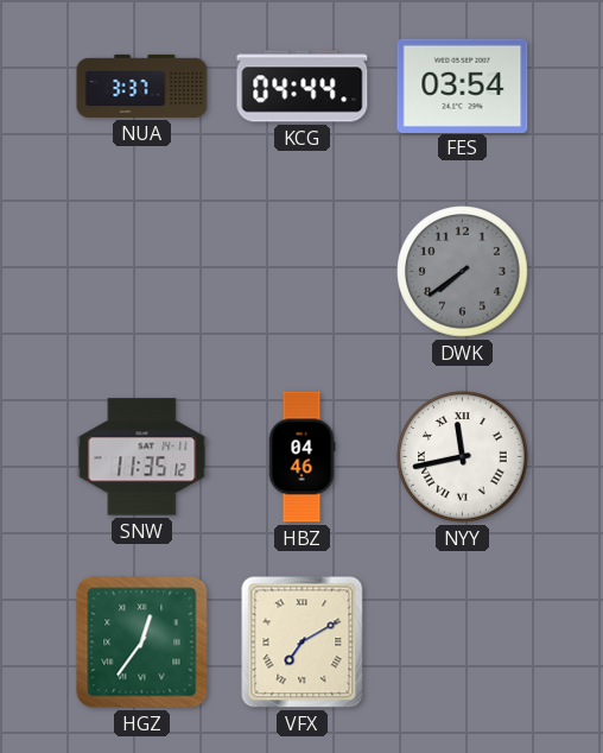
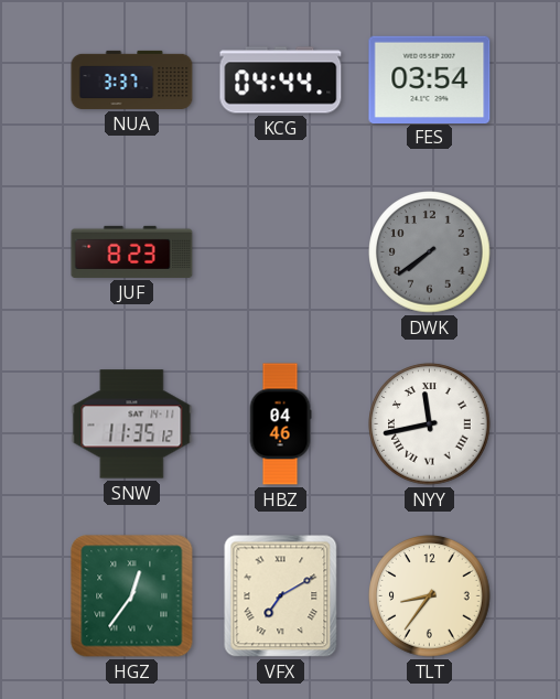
JUF: none -> 8:23
TLT: none -> 8:36
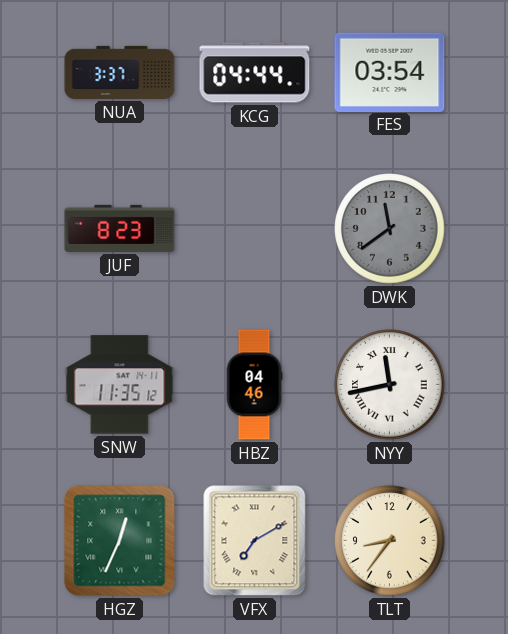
DWK: 7:39 -> 11:39
HGZ: 12:36 -> 12:34
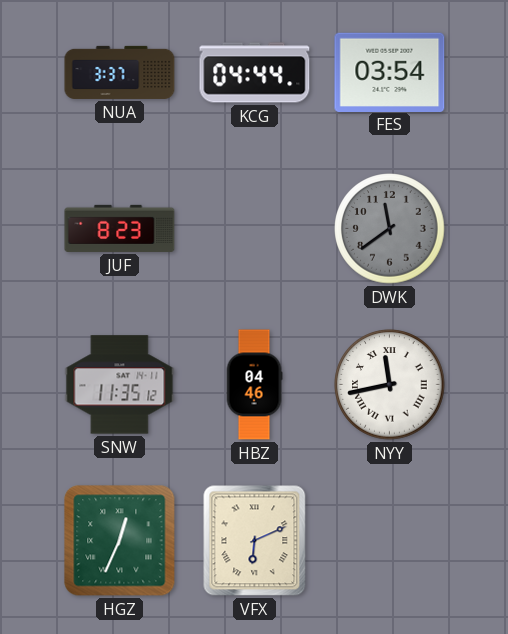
VFX: 7:10 -> 6:11
TLT: 8:36 -> none
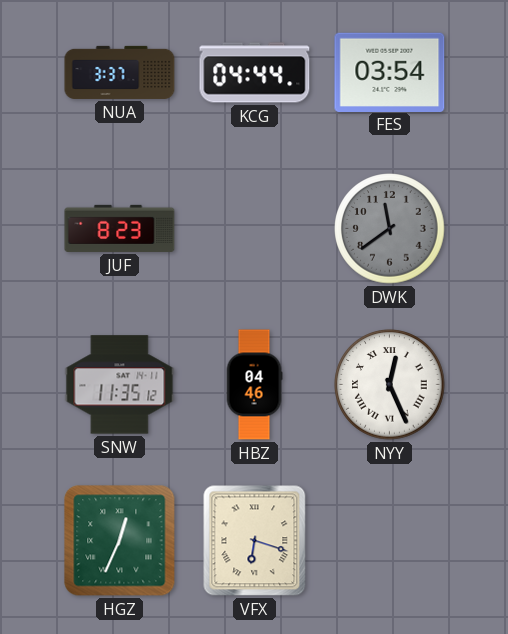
NYY: 11:43 -> 12:26
VFX: 6:11 -> 6:18
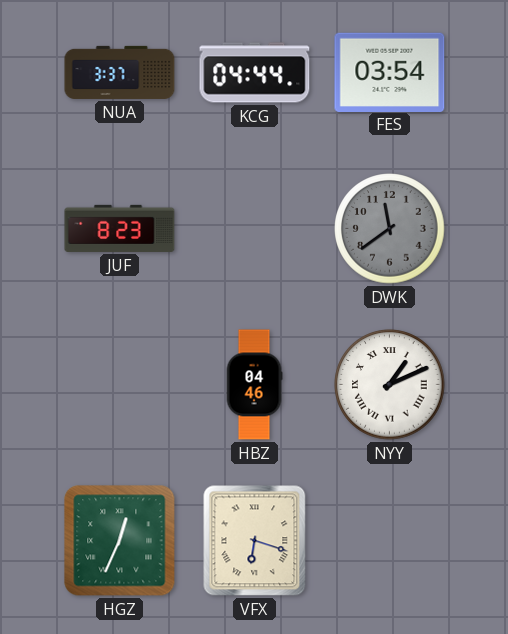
SNW: 11:35 -> none
NYY: 12:26 -> 1:11
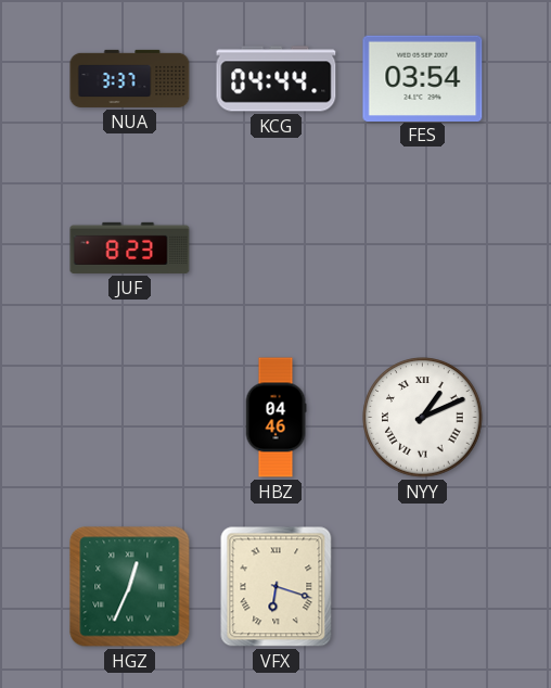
DWK: 11:39 -> none
